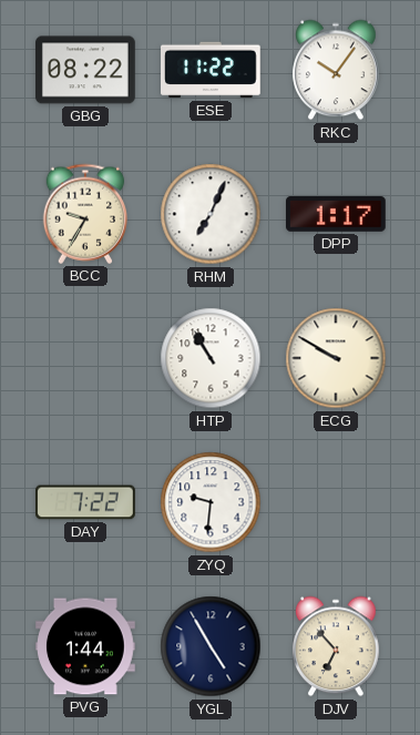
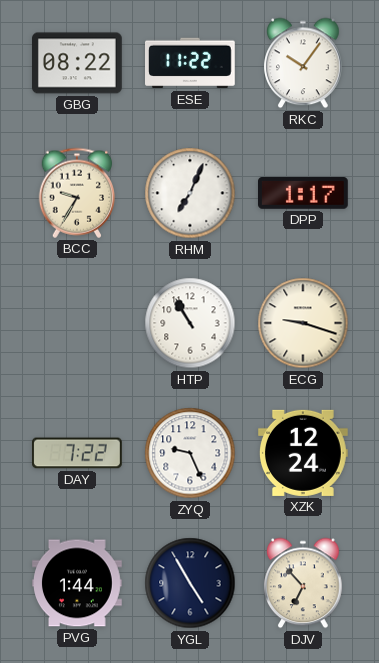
ECG: 9:50 -> 9:18
ZYQ: 9:31 -> 9:26
XZK: none -> 12:24
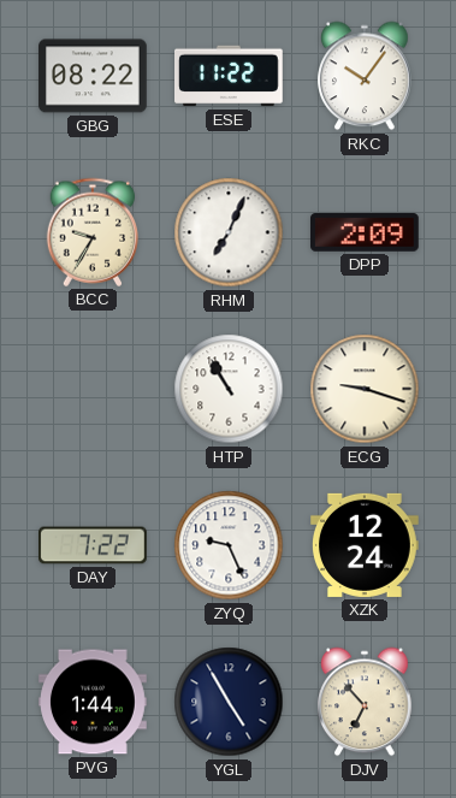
DPP: 1:17 -> 2:09
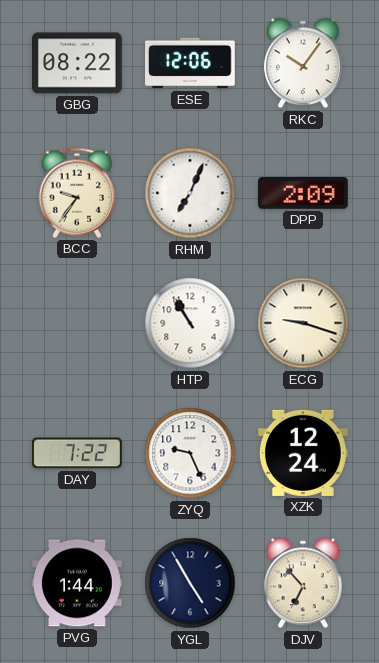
ESE: 11:22 -> 12:06
BCC: 9:35 -> 9:36
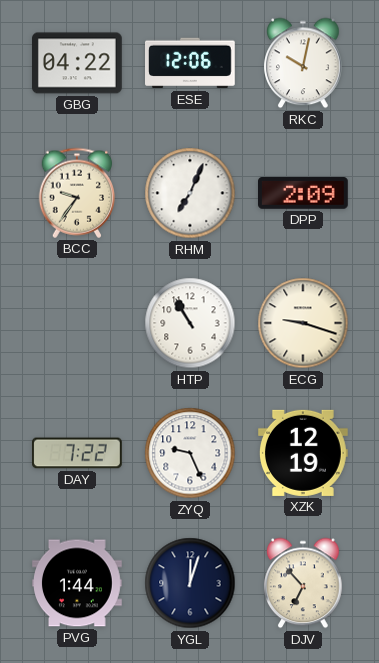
GBG: 08:22 -> 04:22
RKC: 10:06 -> 10:02
XZK: 12:24 -> 12:19
YGL: 4:55 -> 12:03
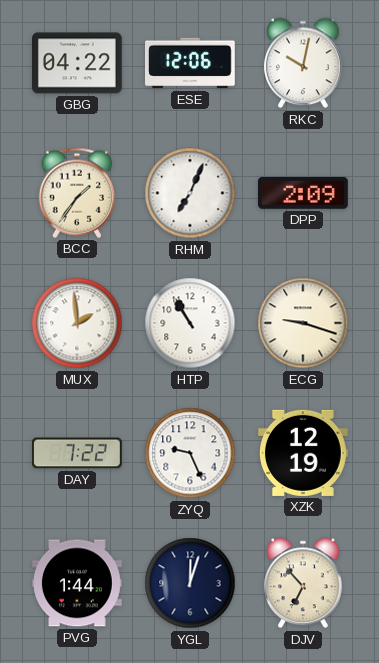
BCC: 9:36 -> 1:36
MUX: none -> 1:59
